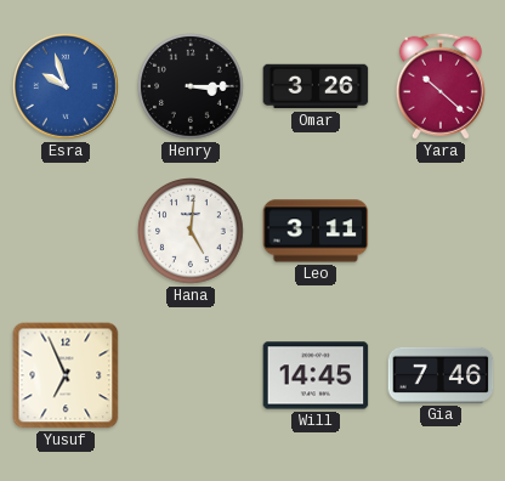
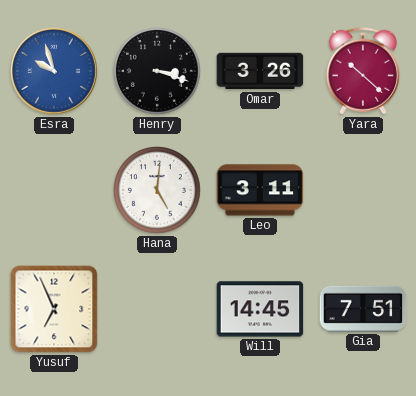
Henry: 3:15 -> 3:18
Gia: 7:46 -> 7:51
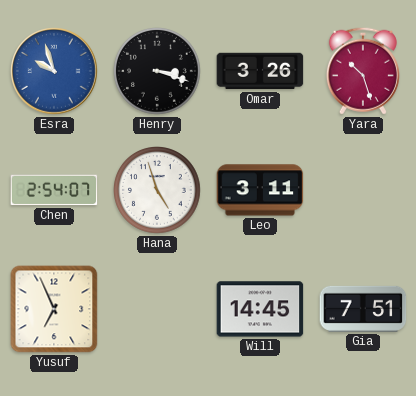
Yara: 10:22 -> 10:27
Chen: none -> 2:54
Hana: 5:01 -> 4:57
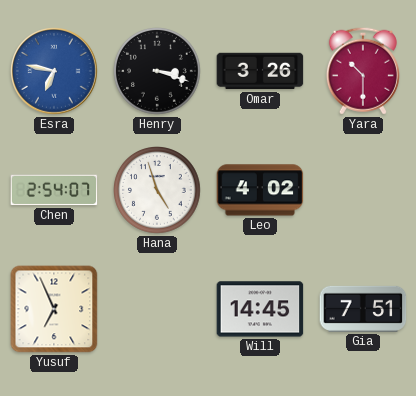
Esra: 9:57 -> 6:47
Yara: 10:27 -> 10:30
Leo: 3:11 -> 4:02
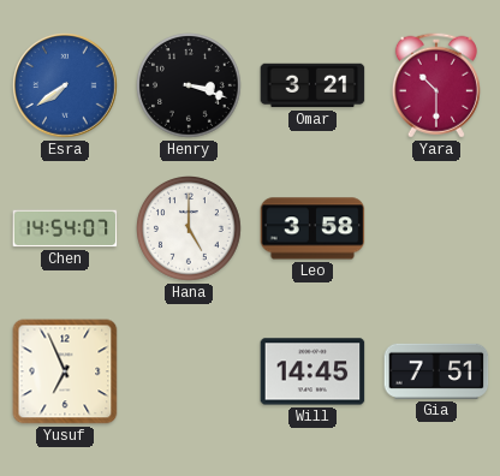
Esra: 6:47 -> 7:39
Omar: 3:26 -> 3:21
Chen: 2:54 -> 14:54
Hana: 4:57 -> 5:00
Leo: 4:02 -> 3:58
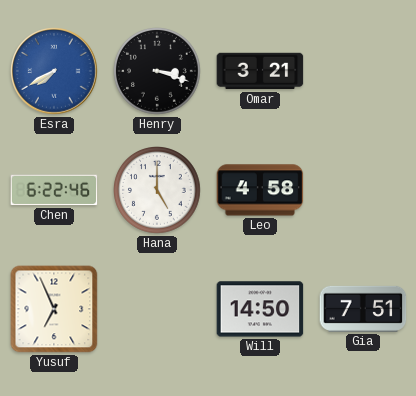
Esra: 7:39 -> 7:40
Yara: 10:30 -> none
Chen: 14:54 -> 6:22
Leo: 3:58 -> 4:58
Will: 14:45 -> 14:50
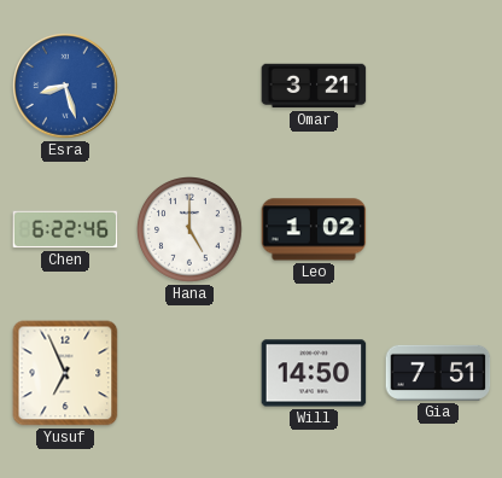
Esra: 7:40 -> 8:27
Henry: 3:18 -> none
Leo: 4:58 -> 1:02
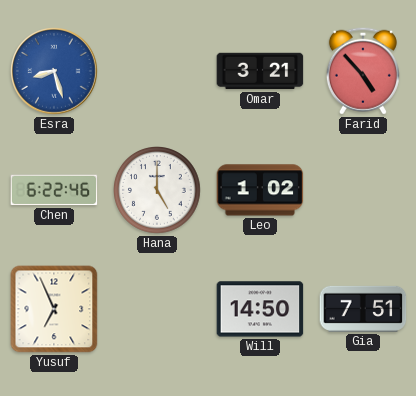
Farid: none -> 4:53
